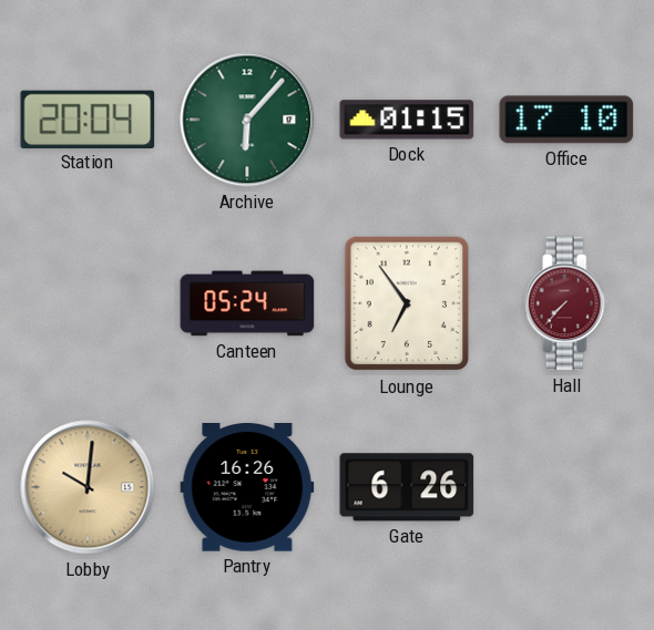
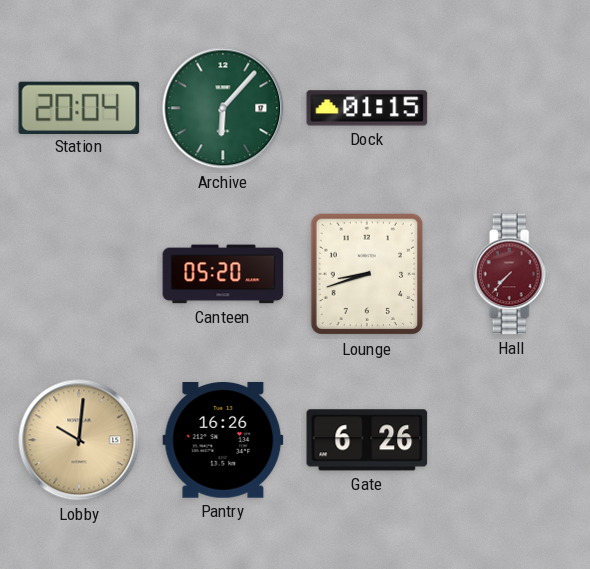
Office: 17:10 -> none
Canteen: 05:24 -> 05:20
Lounge: 6:54 -> 8:42
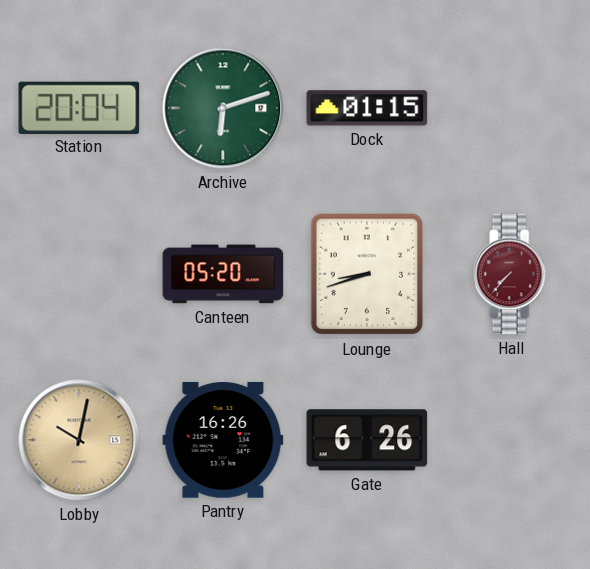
Archive: 6:07 -> 6:12
Lobby: 10:01 -> 10:02
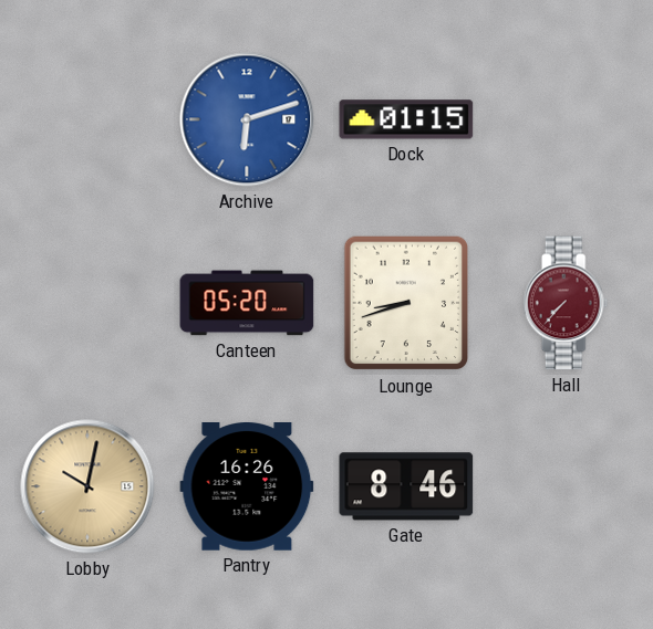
Station: 20:04 -> none
Archive dial: green -> blue
Gate: 6:26 -> 8:46
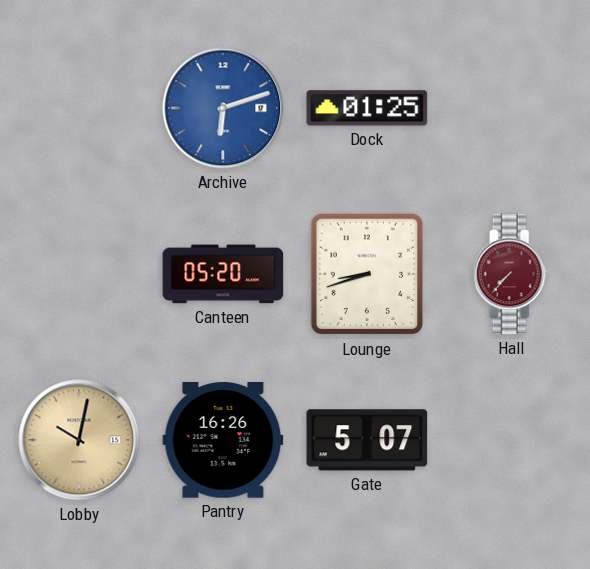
Dock: 01:15 -> 01:25
Gate: 8:46 -> 5:07
